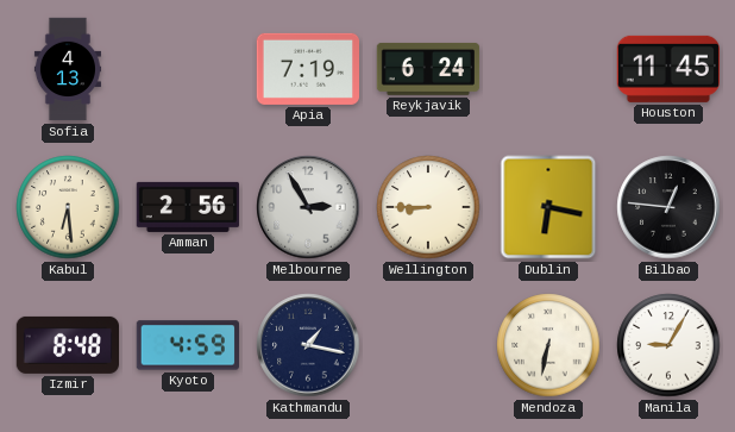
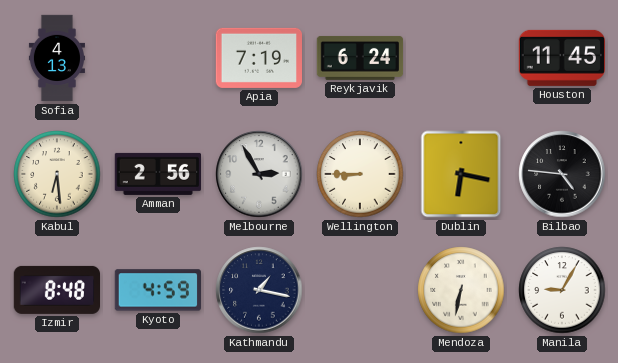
Bilbao: 12:46 -> 4:46
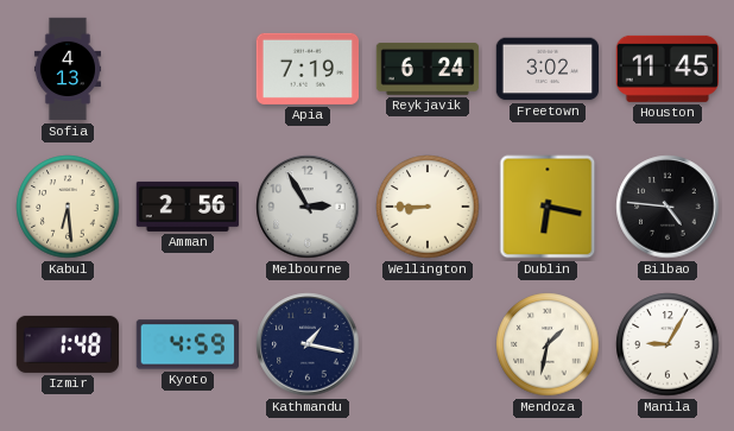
Freetown: none -> 3:02
Izmir: 8:48 -> 1:48
Mendoza: 6:32 -> 1:32
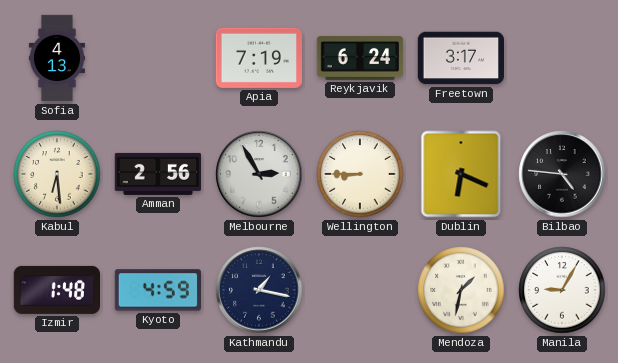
Freetown: 3:02 -> 3:17
Houston: 11:45 -> none
Dublin: 6:17 -> 6:19
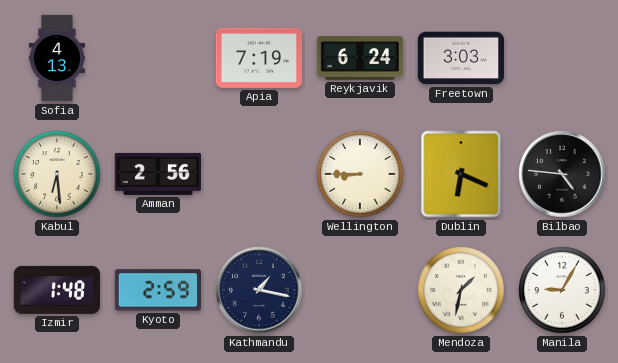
Freetown: 3:17 -> 3:03
Melbourne: 2:55 -> none
Kyoto: 4:59 -> 2:59
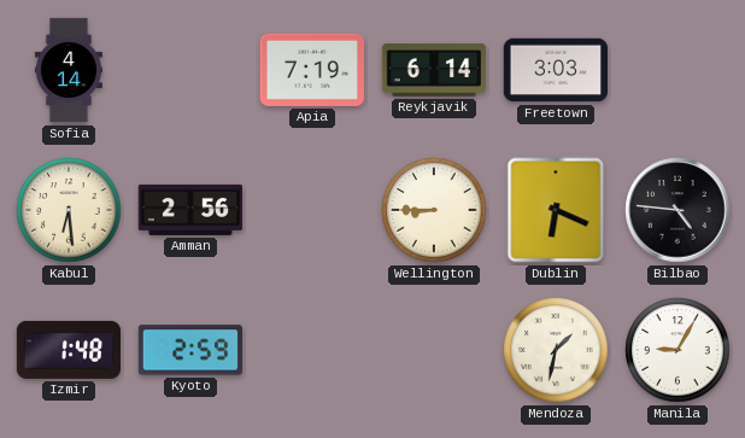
Sofia: 4:13 -> 4:14
Reykjavik: 6:24 -> 6:14
Kathmandu: 1:17 -> none
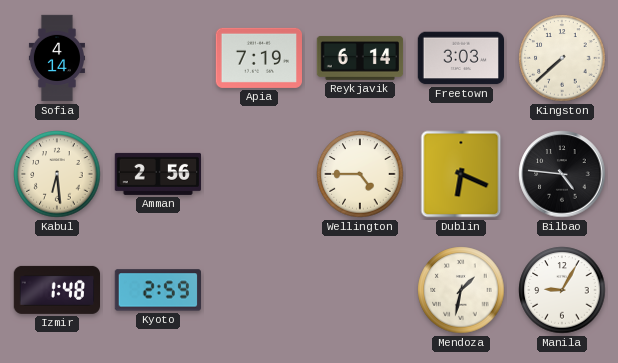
Kingston: none -> 7:38
Wellington: 8:45 -> 4:45
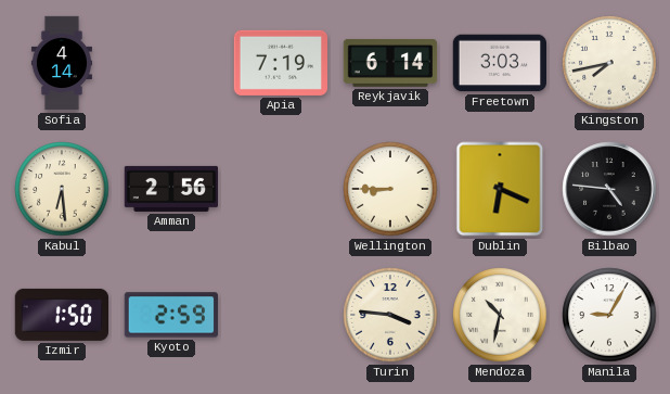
Kingston: 7:38 -> 7:43
Wellington: 4:45 -> 8:45
Izmir: 1:48 -> 1:50
Turin: none -> 3:46
Mendoza: 1:32 -> 10:32
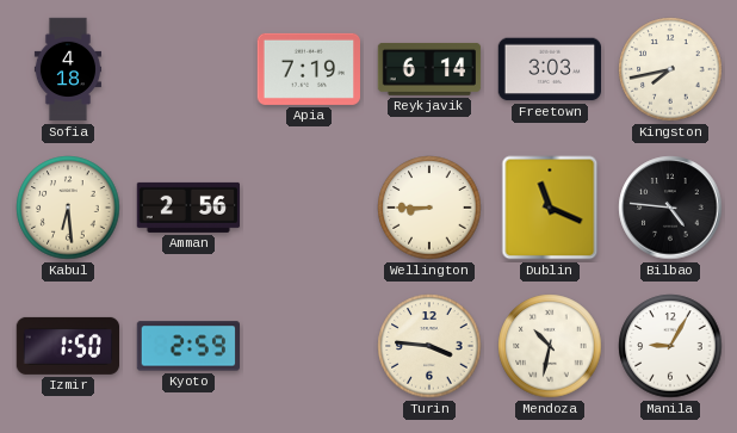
Sofia: 4:14 -> 4:18
Dublin: 6:19 -> 11:19
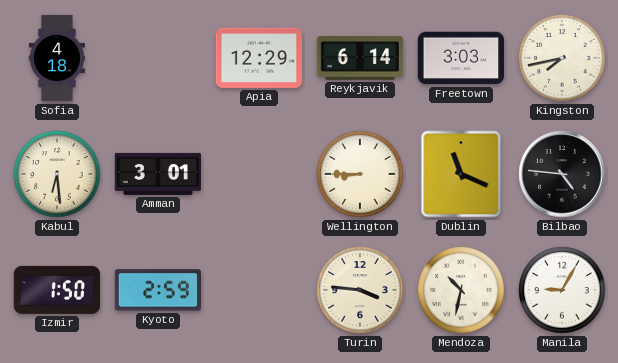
Apia: 7:19 -> 12:29
Amman: 2:56 -> 3:01
